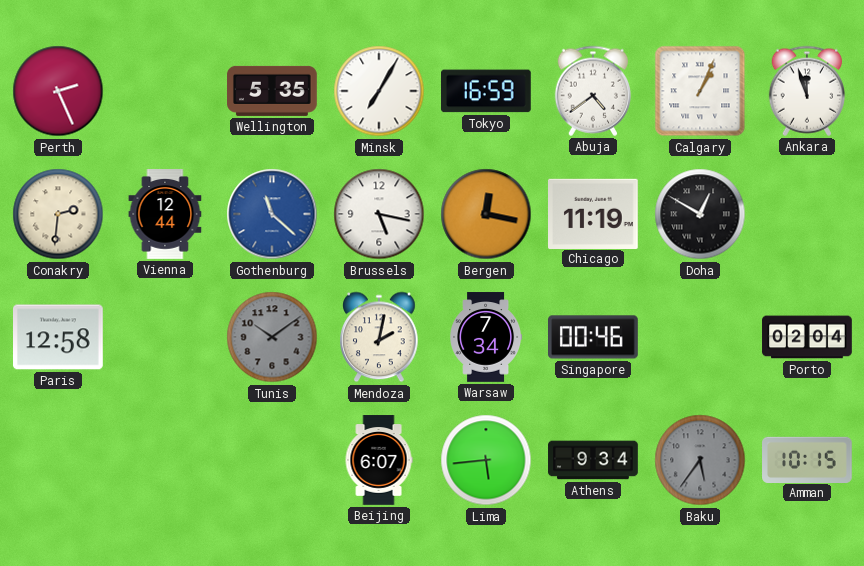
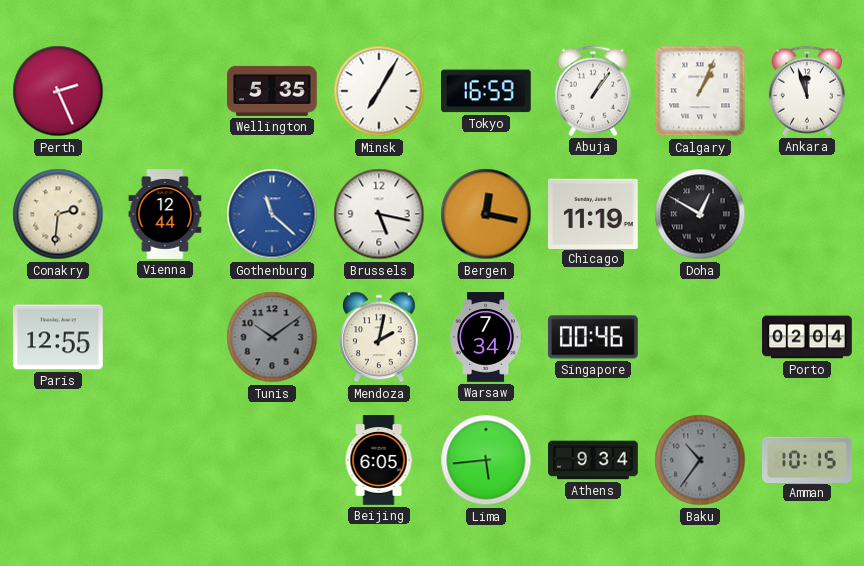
Abuja: 4:39 -> 1:06
Paris: 12:58 -> 12:55
Beijing: 6:07 -> 6:05
Baku: 5:36 -> 10:36
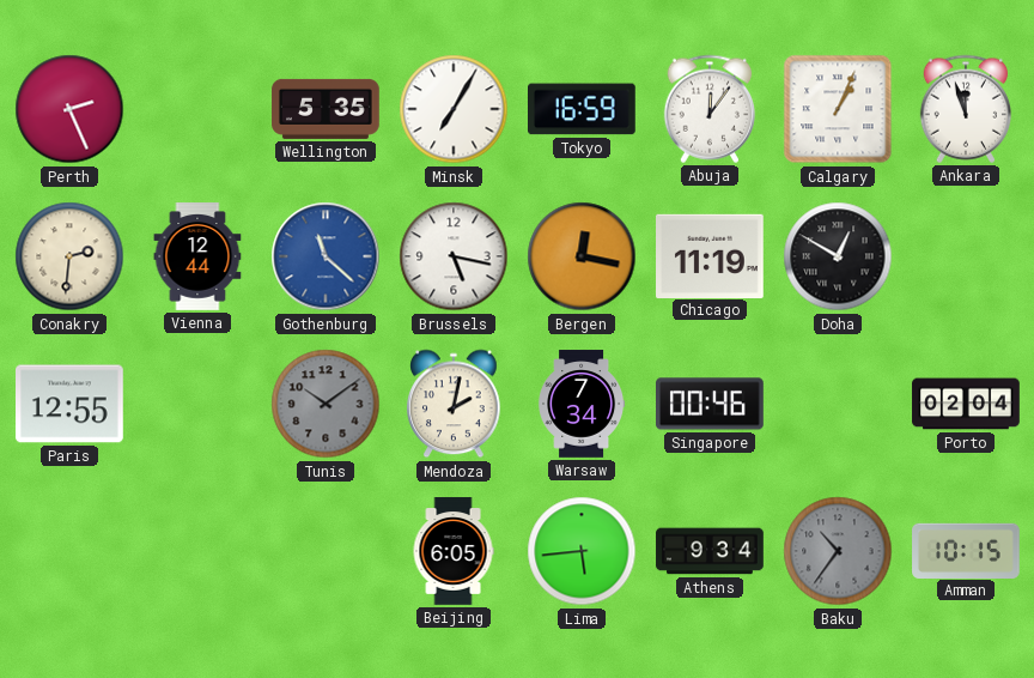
Abuja: 1:06 -> 12:06
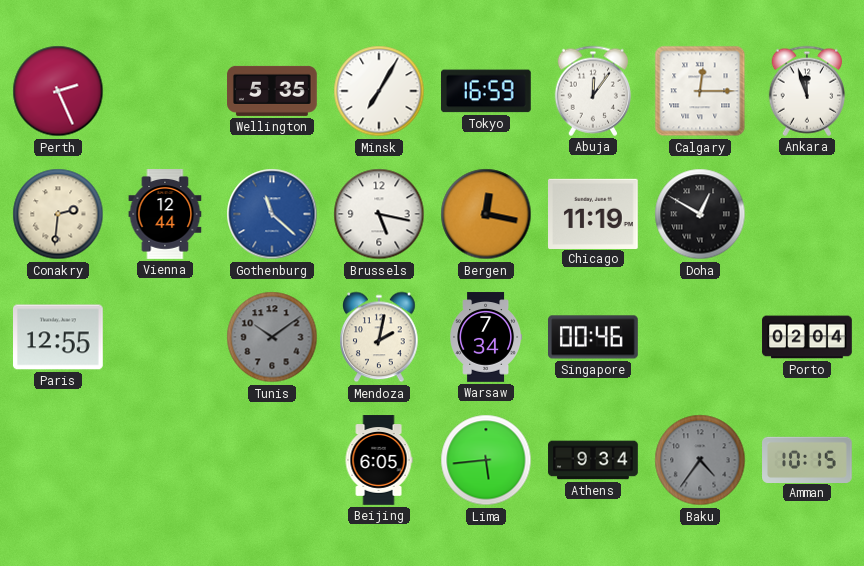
Calgary: 1:04 -> 12:15
Baku: 10:36 -> 4:36
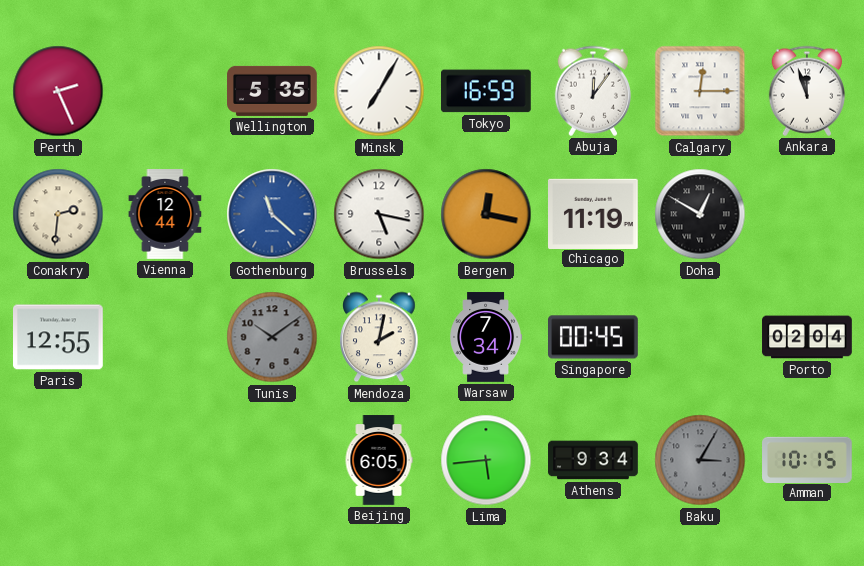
Singapore: 00:46 -> 00:45
Baku: 4:36 -> 3:05
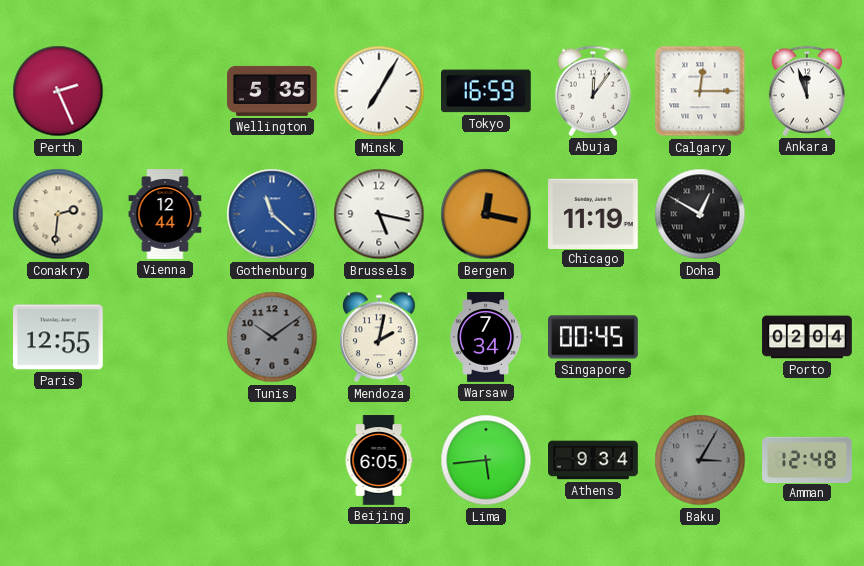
Amman: 10:15 -> 12:48
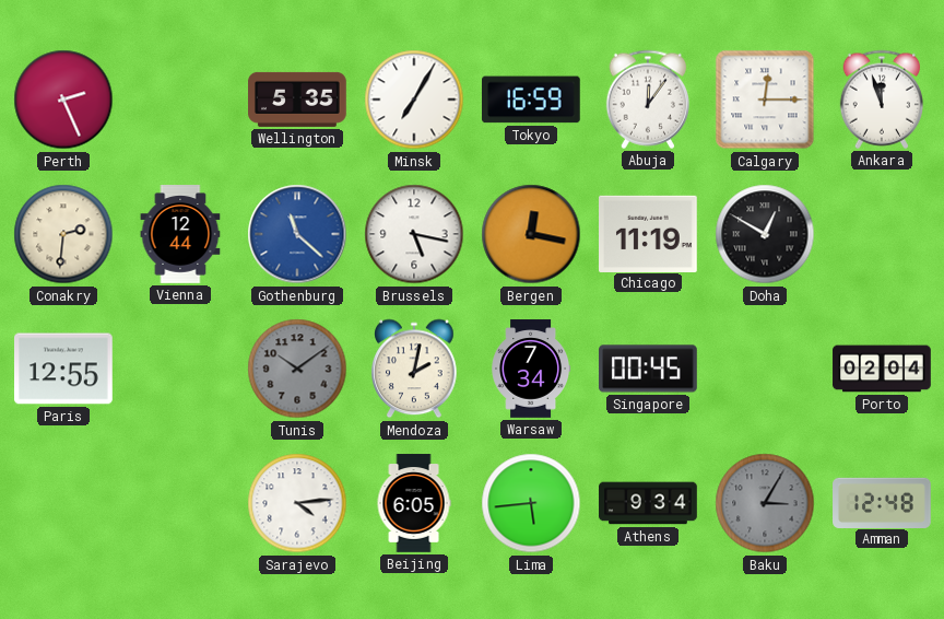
Sarajevo: none -> 4:14
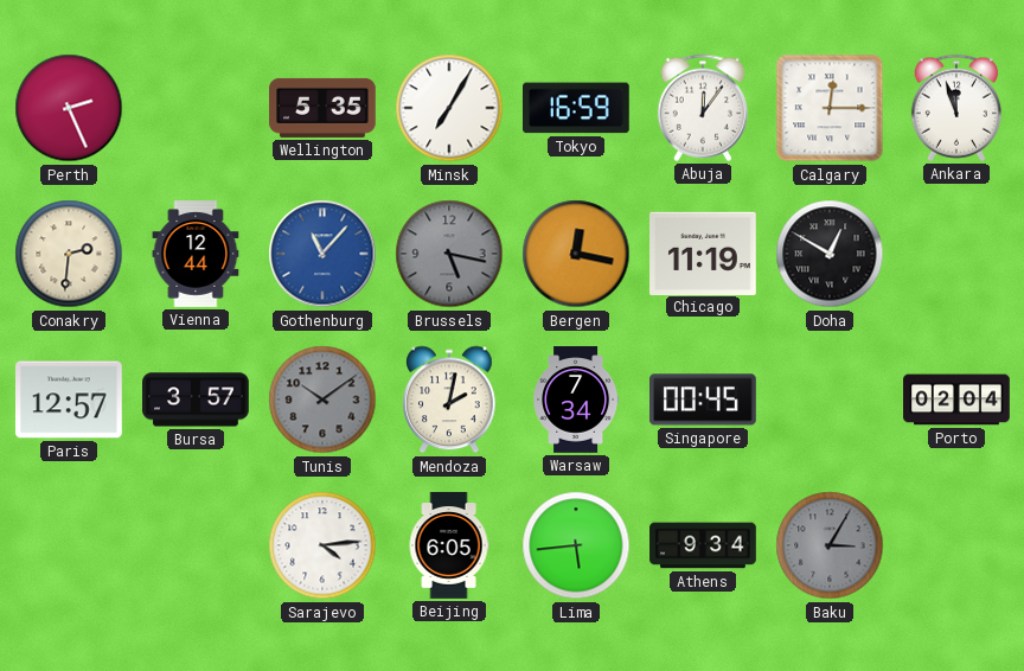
Gothenburg: 11:22 -> 11:07
Brussels dial: white -> grey
Paris: 12:55 -> 12:57
Bursa: none -> 3:57
Amman: 12:48 -> none
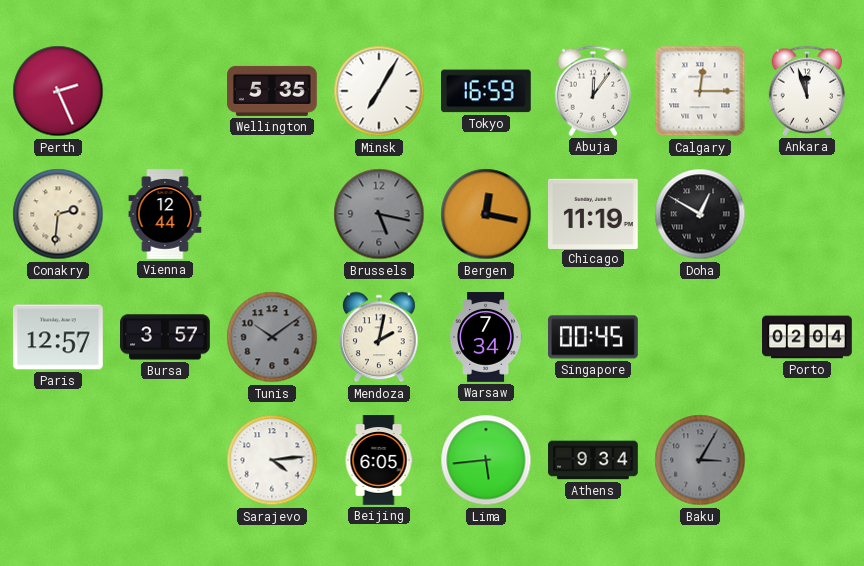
Gothenburg: 11:07 -> none
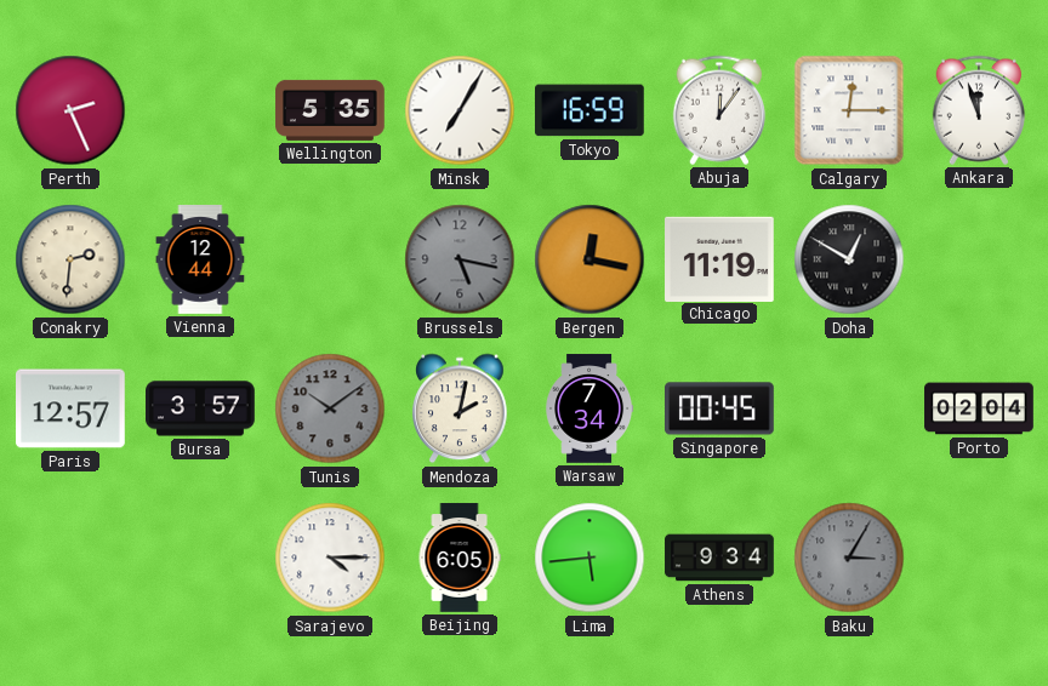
Sarajevo: 4:14 -> 4:15
